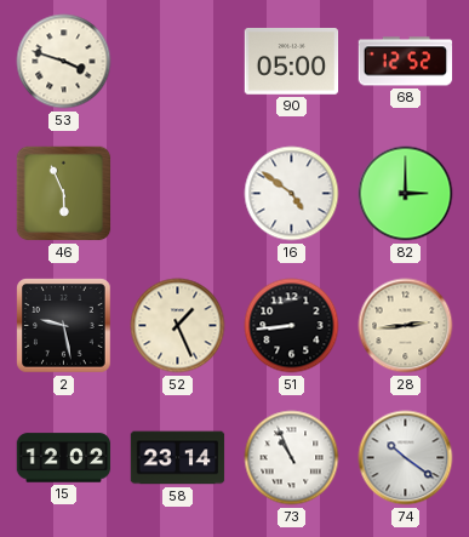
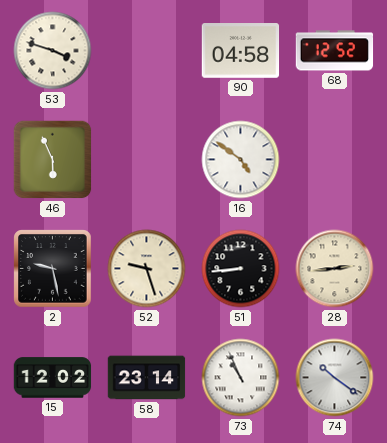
90: 05:00 -> 04:58
82: 3:00 -> none
52: 1:26 -> 9:27
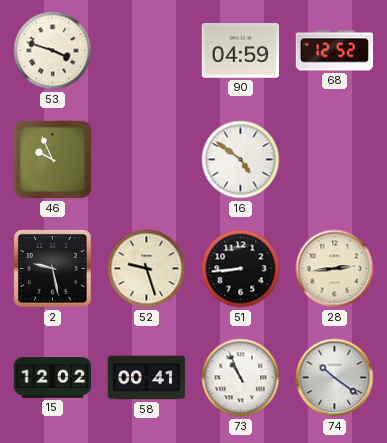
90: 04:58 -> 04:59
46: 5:56 -> 9:56
58: 23:14 -> 00:41
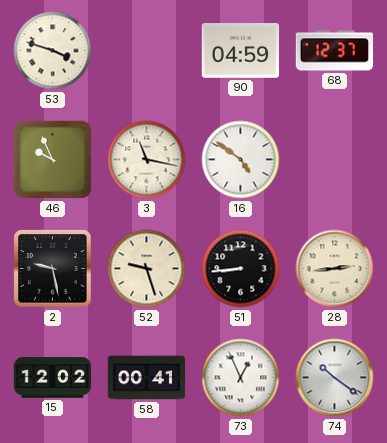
68: 12:52 -> 12:37
3: none -> 11:17
73: 10:56 -> 12:56
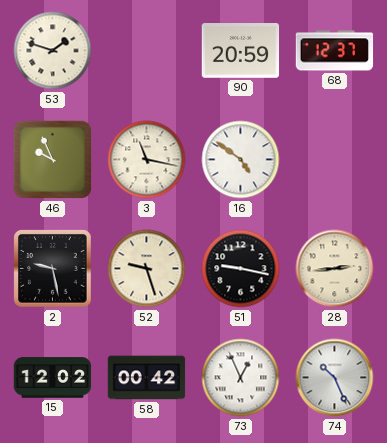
53: 3:48 -> 1:48
90: 04:59 -> 20:59
51: 8:44 -> 9:17
58: 00:41 -> 00:42
74: 10:21 -> 10:26
